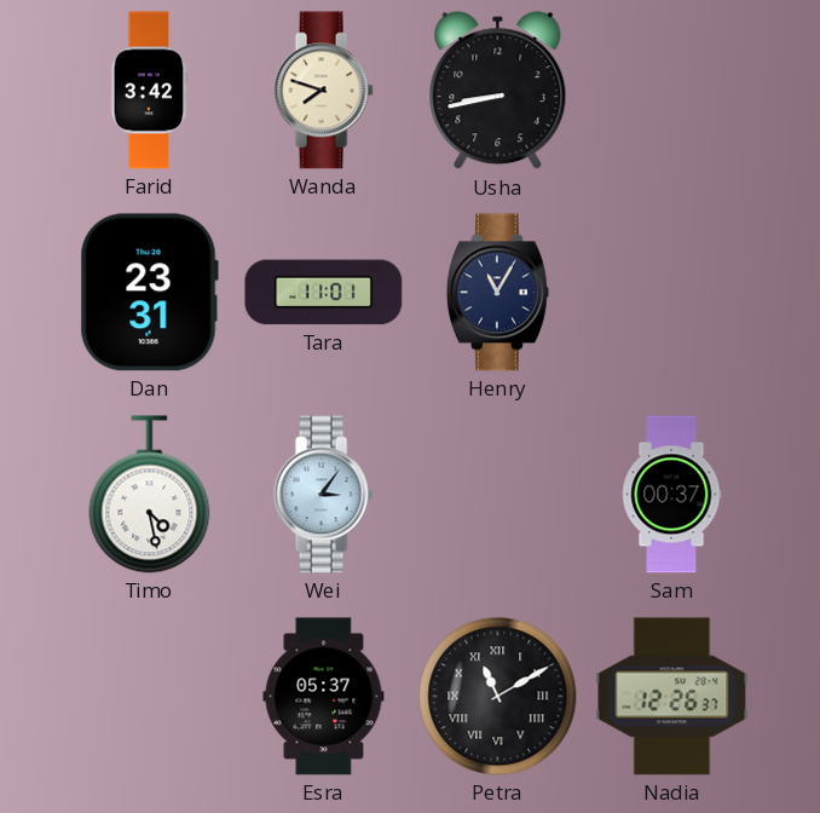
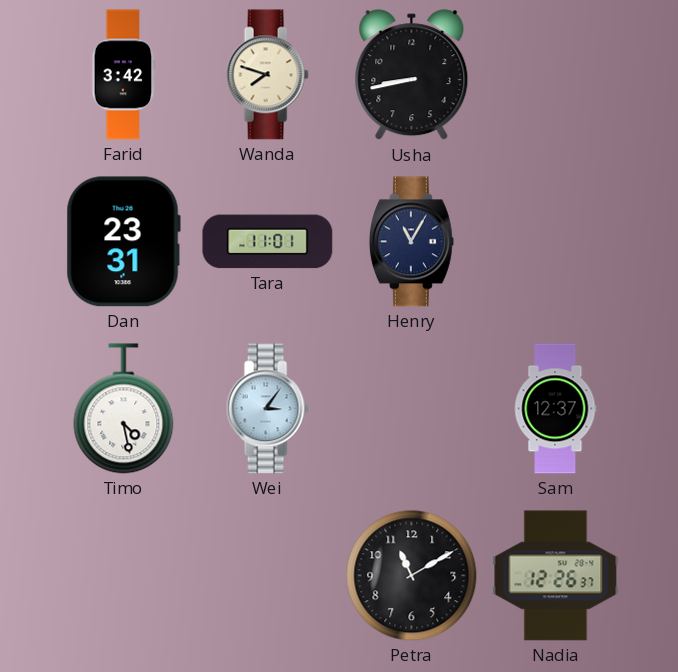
Sam: 00:37 -> 12:37
Esra: 05:37 -> none
Petra numerals: Roman -> Arabic
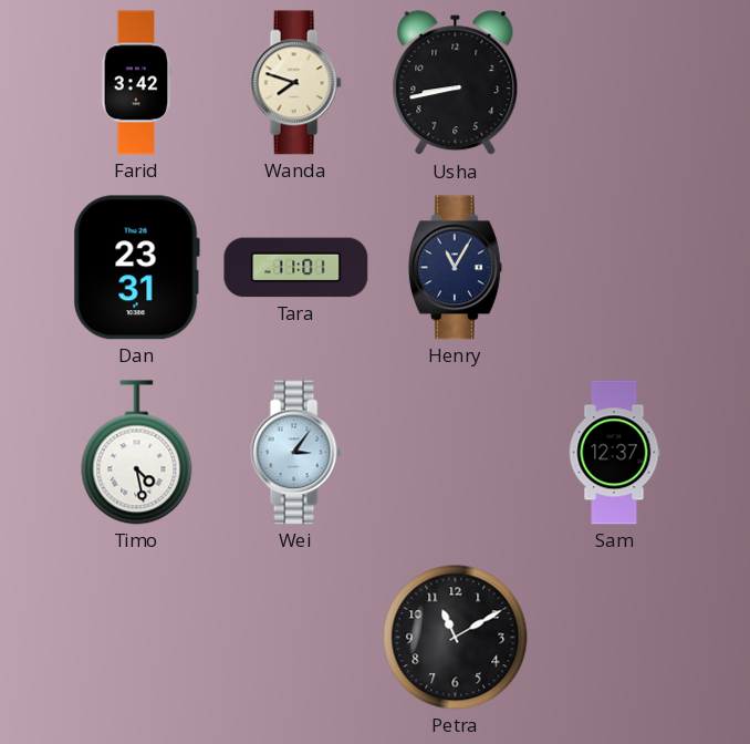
Nadia: 12:26 -> none
